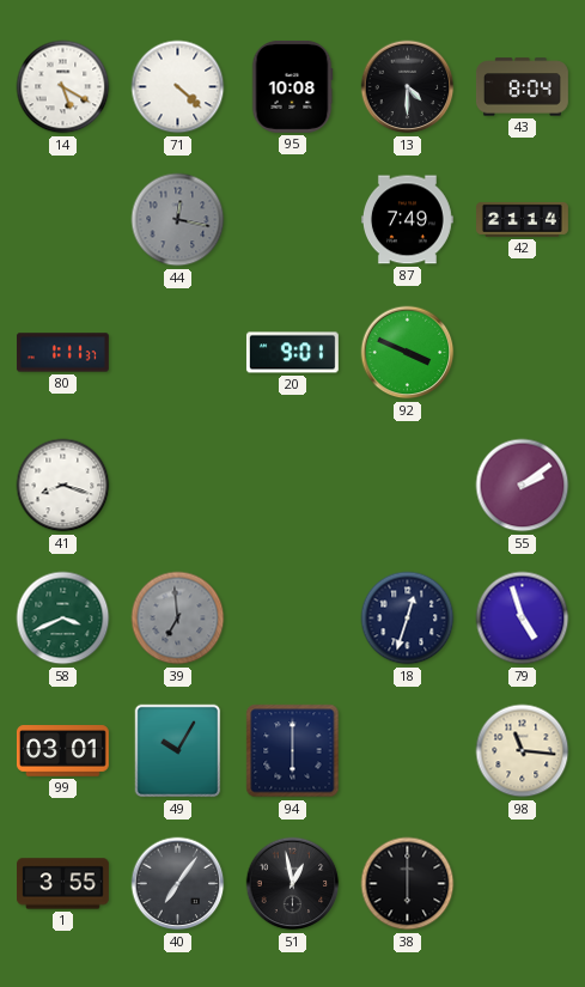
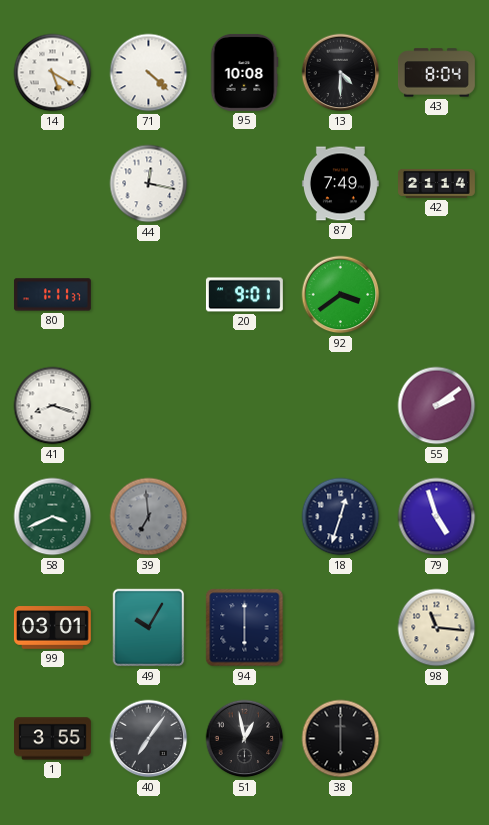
44 dial: grey -> white
92: 3:49 -> 3:39
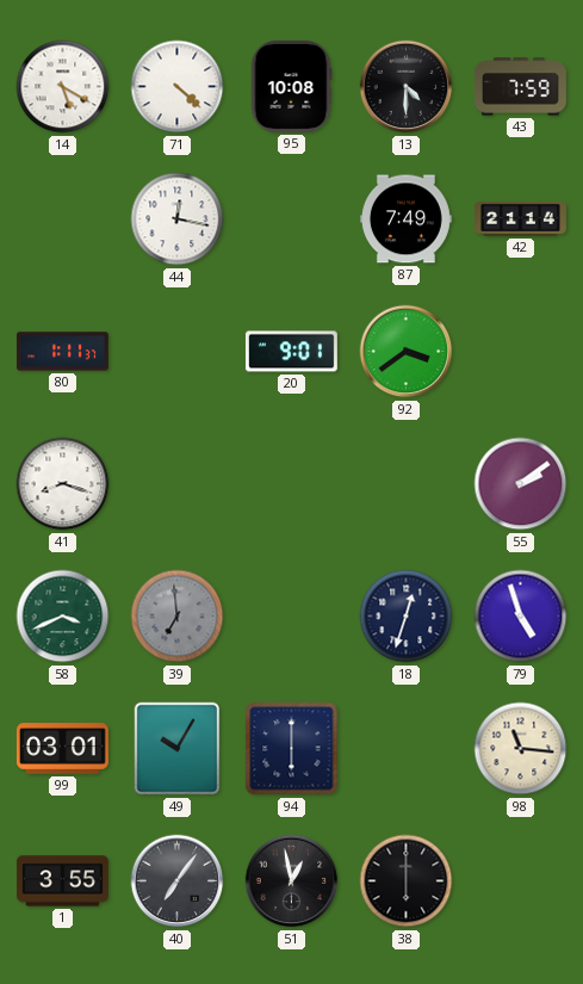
43: 8:04 -> 7:59
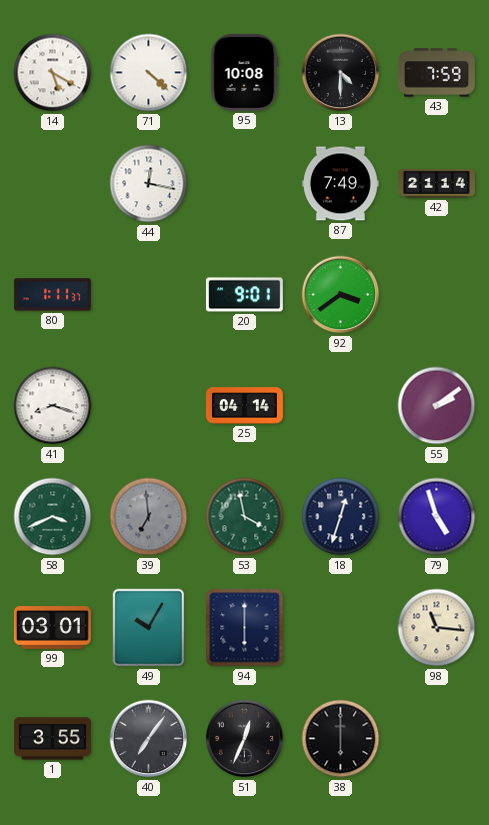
25: none -> 04:14
53: none -> 3:58
51: 12:58 -> 12:34
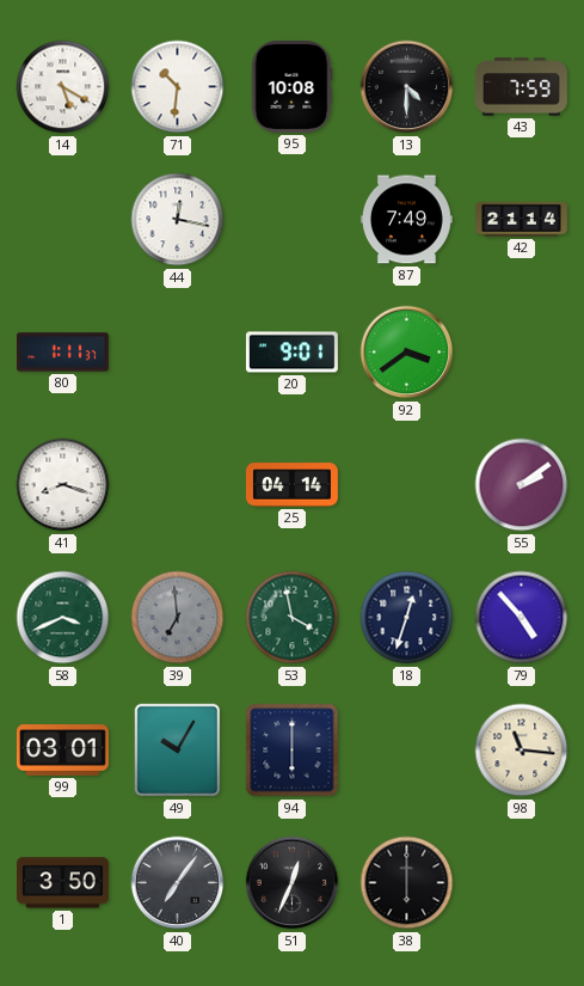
71: 4:22 -> 10:31
79: 4:57 -> 4:53
1: 3:55 -> 3:50
